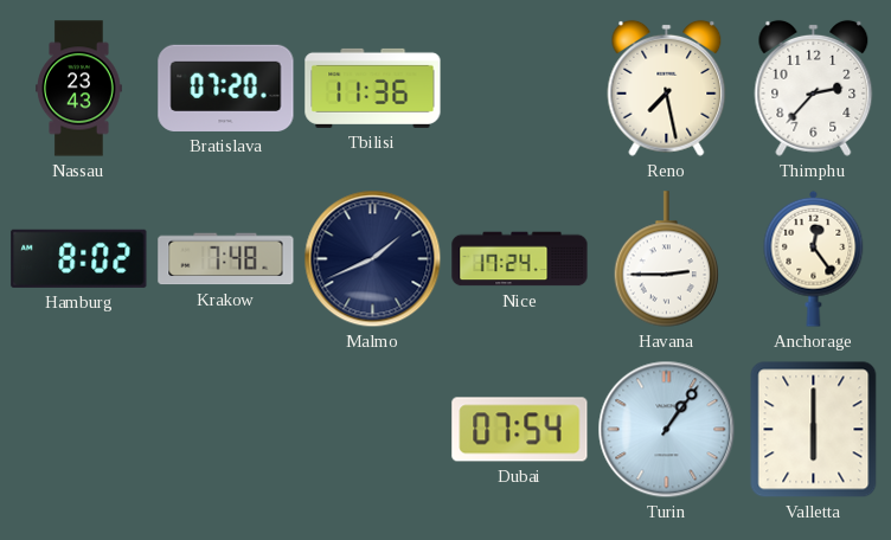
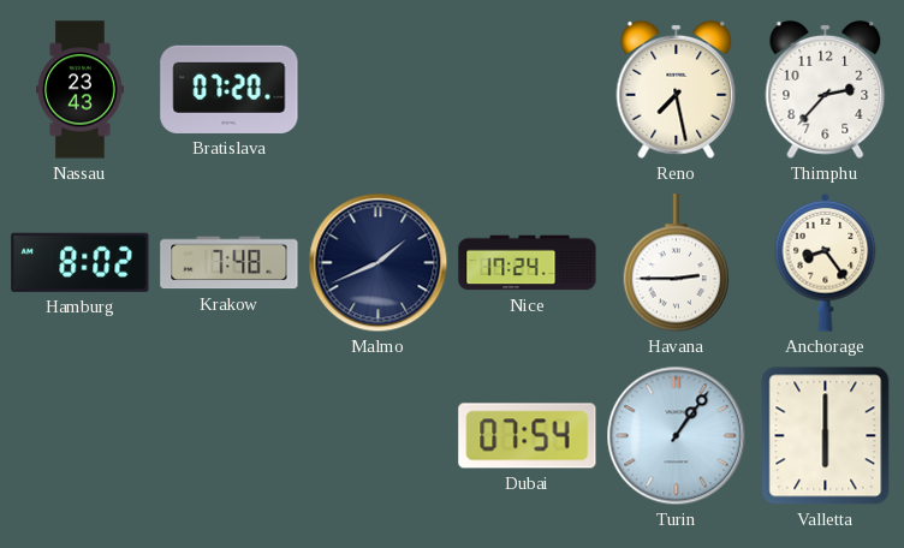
Tbilisi: 11:36 -> none
Anchorage: 12:24 -> 8:24
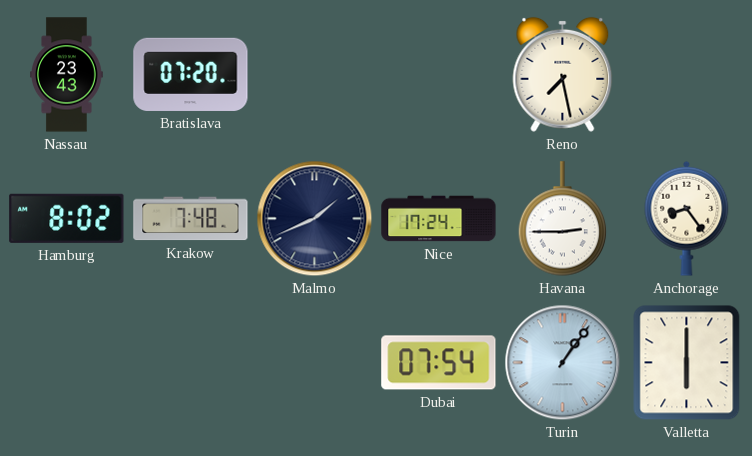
Thimphu: 2:37 -> none
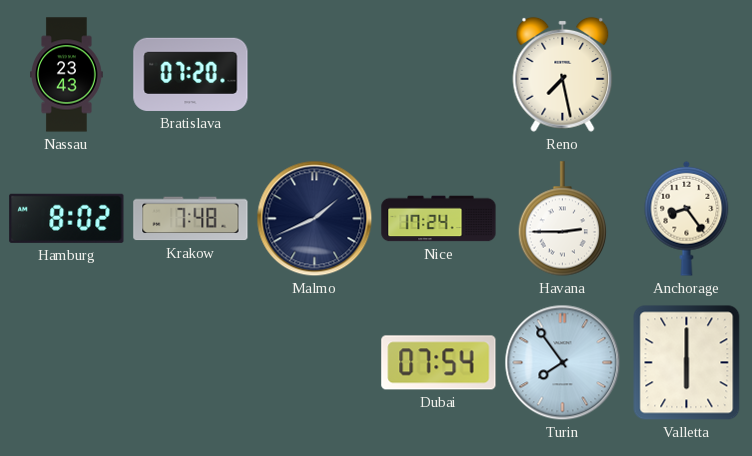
Turin: 1:06 -> 7:54
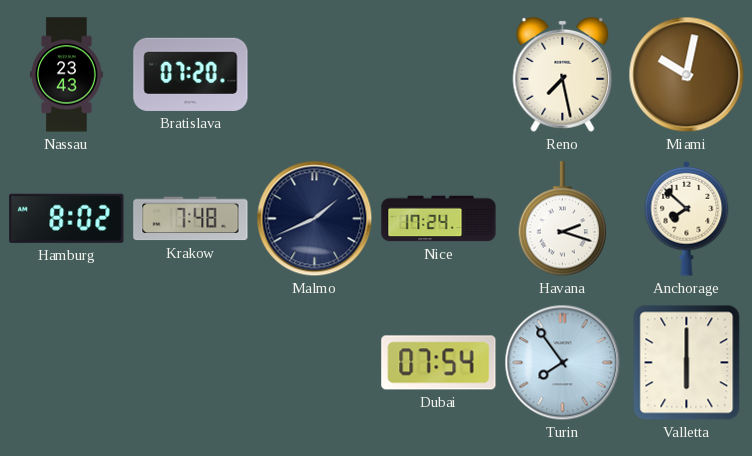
Miami: none -> 10:02
Havana: 2:45 -> 2:18
Anchorage: 8:24 -> 7:52
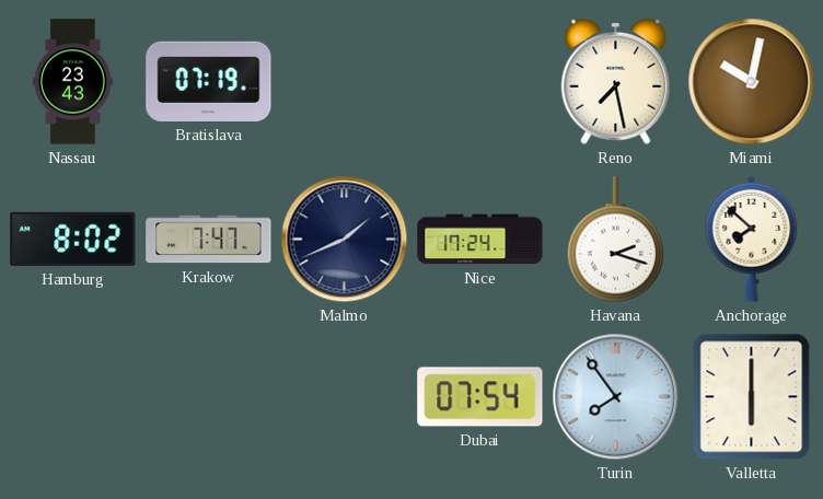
Bratislava: 07:20 -> 07:19
Krakow: 7:48 -> 7:47
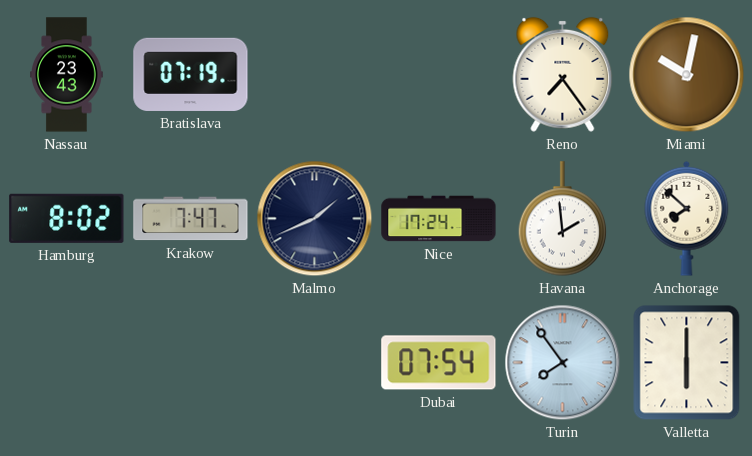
Reno: 7:28 -> 7:24
Havana: 2:18 -> 1:59
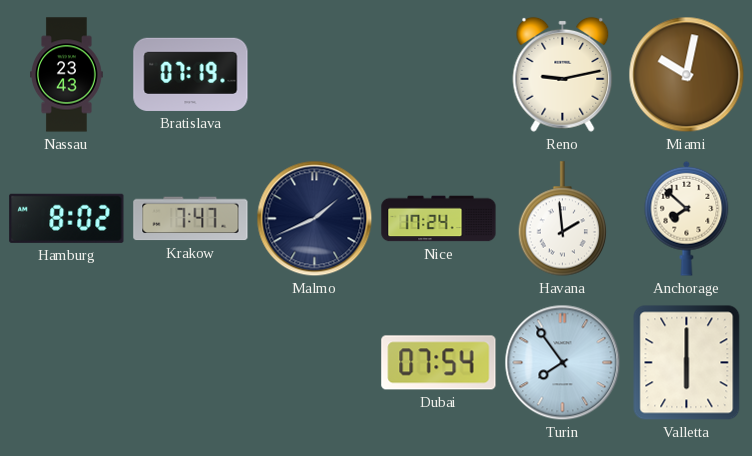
Reno: 7:24 -> 9:13
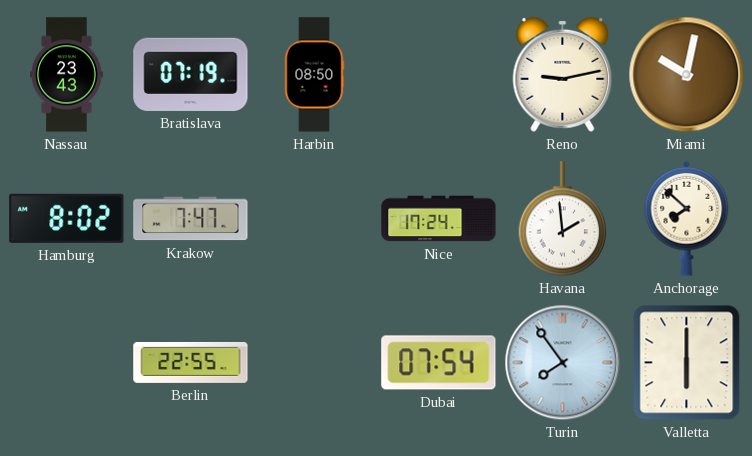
Harbin: none -> 08:50
Malmo: 1:41 -> none
Berlin: none -> 22:55
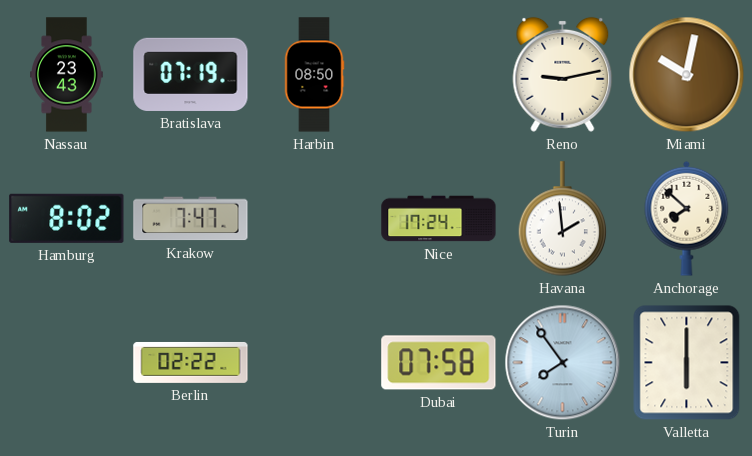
Berlin: 22:55 -> 02:22
Dubai: 07:54 -> 07:58
